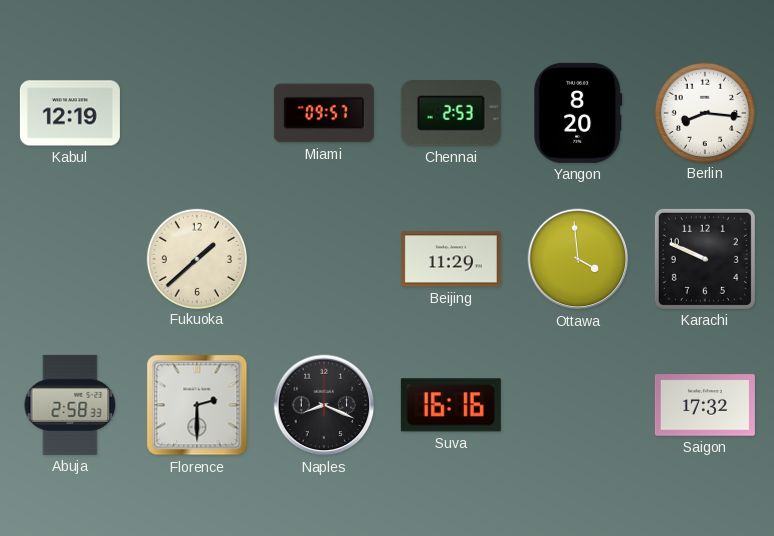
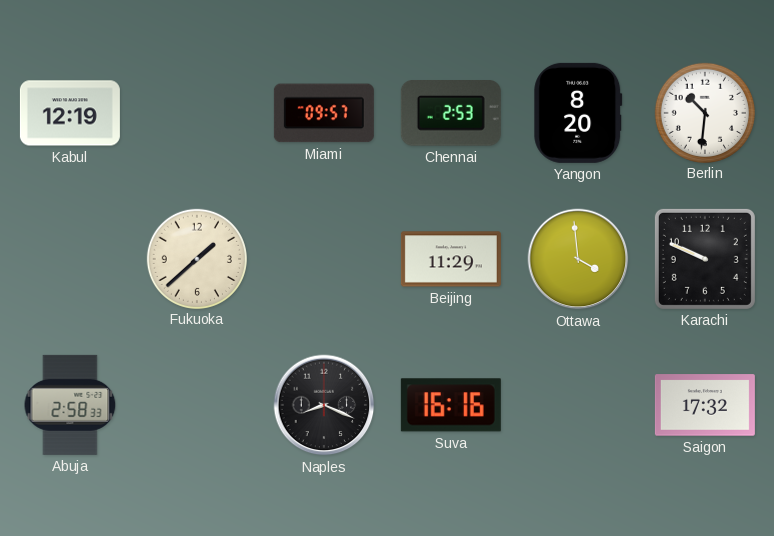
Berlin: 8:16 -> 10:31
Florence: 2:30 -> none
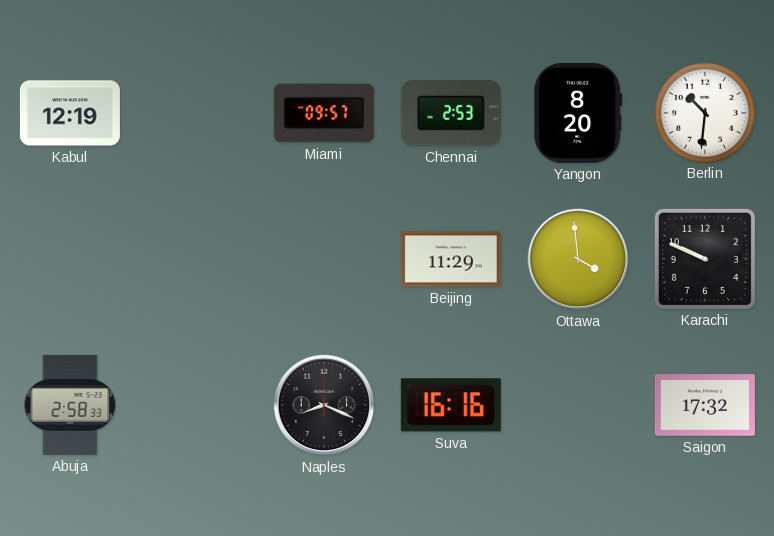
Fukuoka: 1:38 -> none
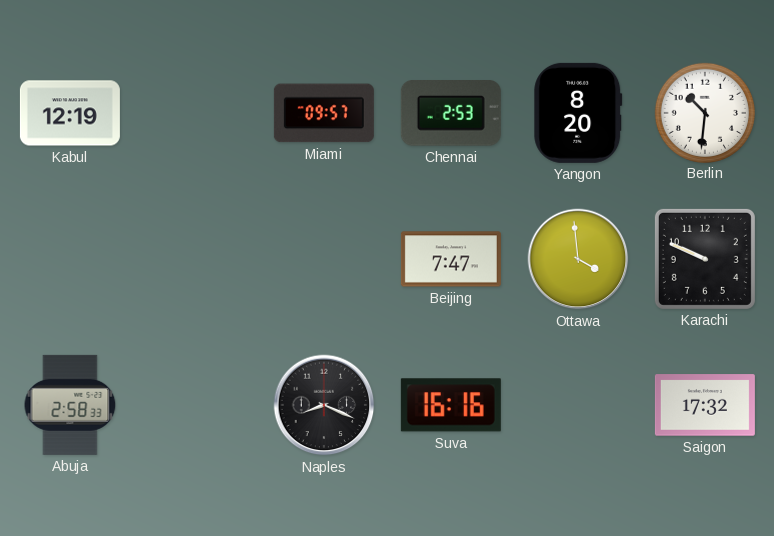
Beijing: 11:29 -> 7:47
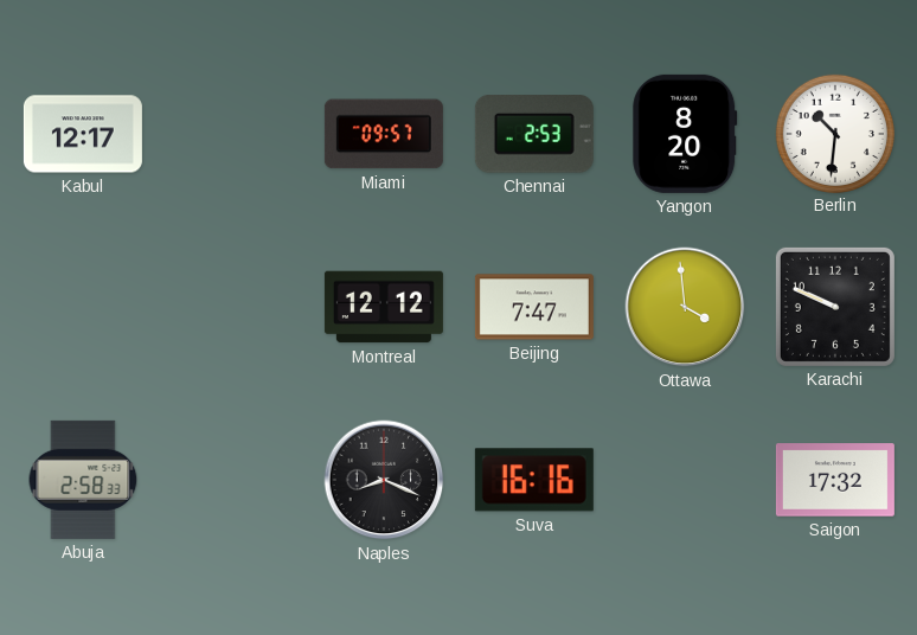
Kabul: 12:19 -> 12:17
Montreal: none -> 12:12
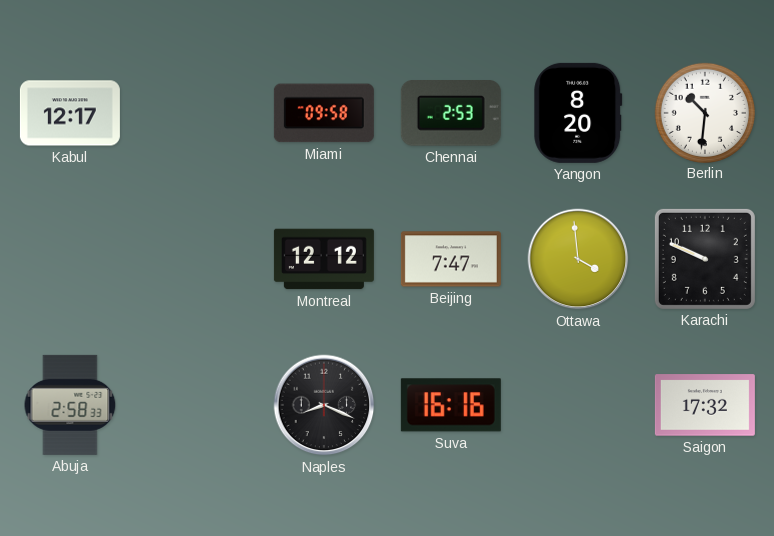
Miami: 09:57 -> 09:58
